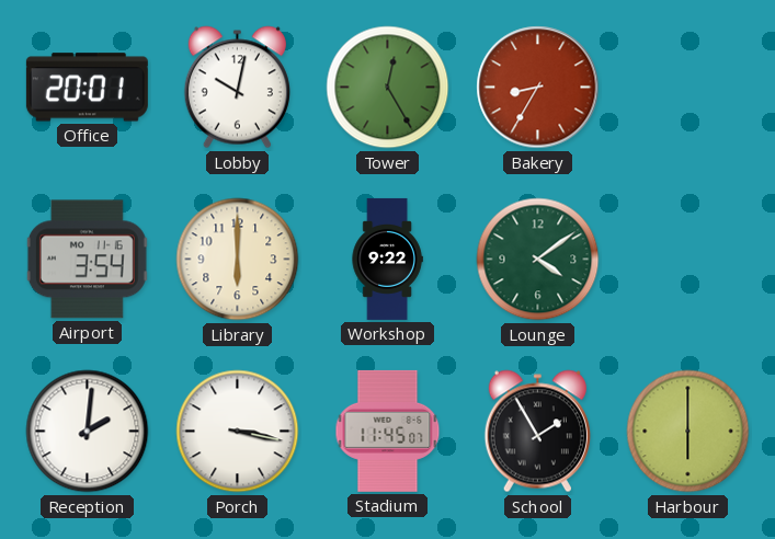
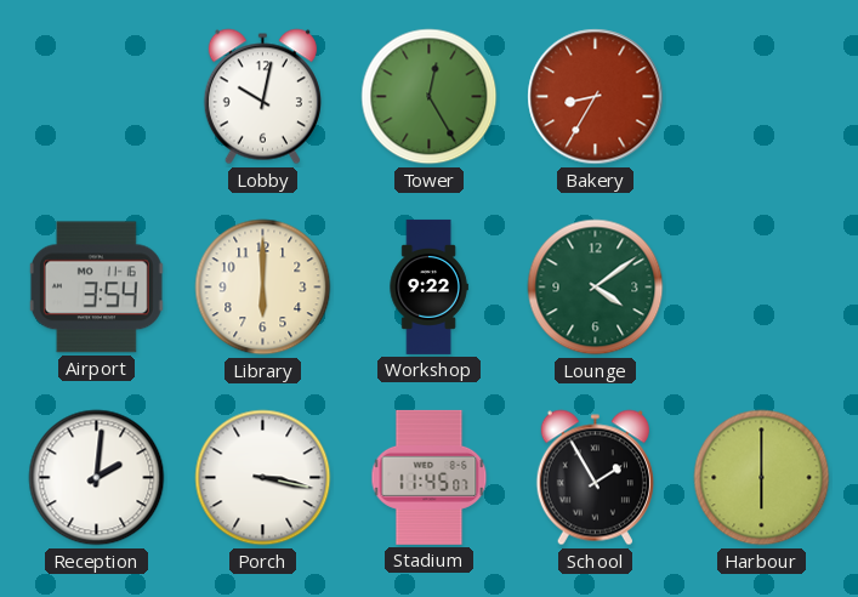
Office: 20:01 -> none
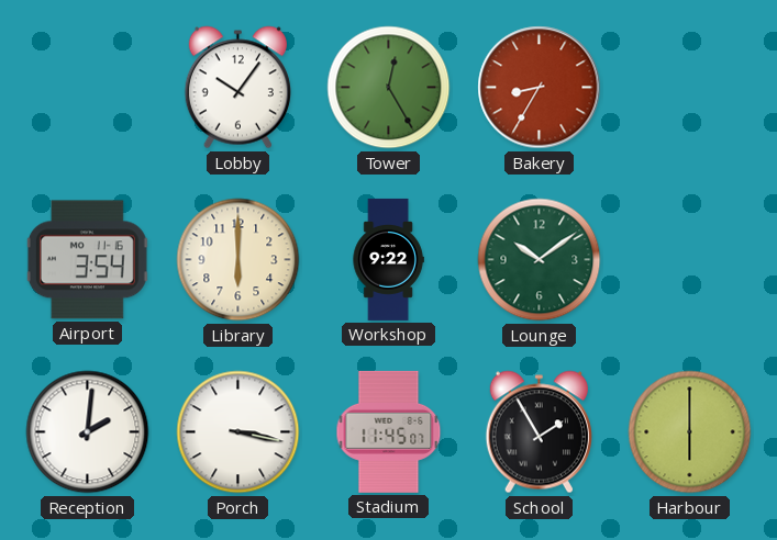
Lobby: 10:02 -> 10:06
Lounge: 4:09 -> 10:09
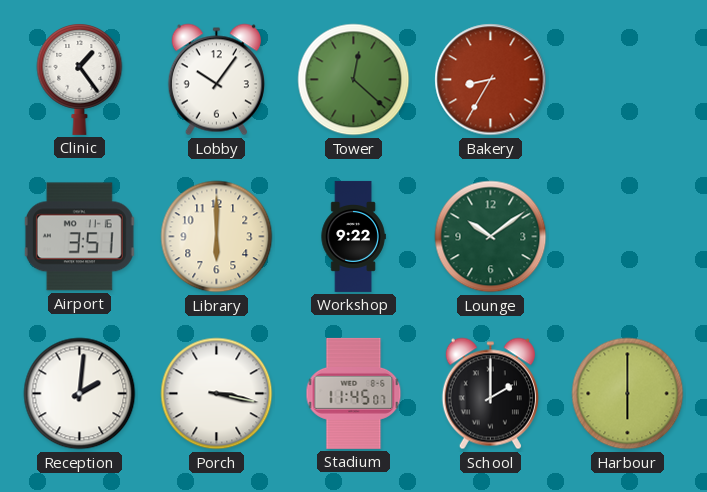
Clinic: none -> 1:24
Tower: 12:25 -> 12:22
Airport: 3:54 -> 3:51
School: 1:55 -> 2:00
